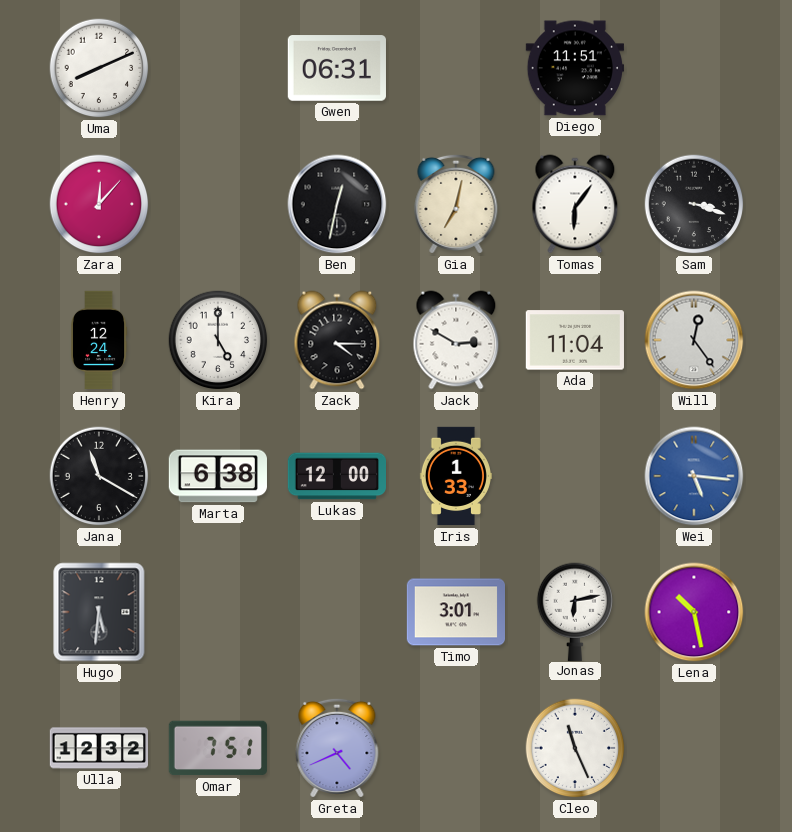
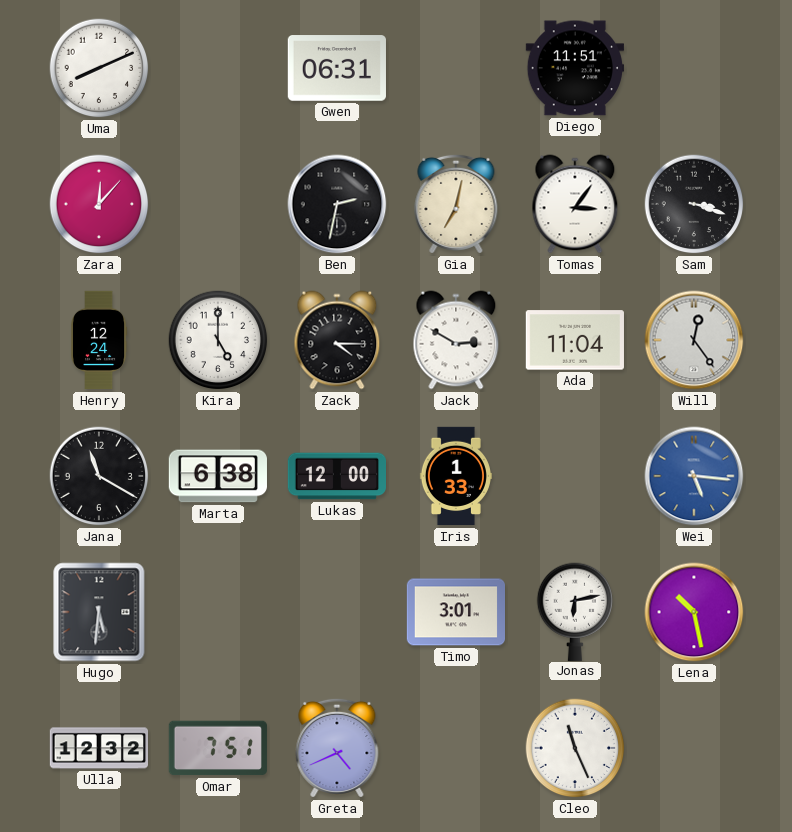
Ben: 12:32 -> 2:32
Tomas: 6:06 -> 3:06
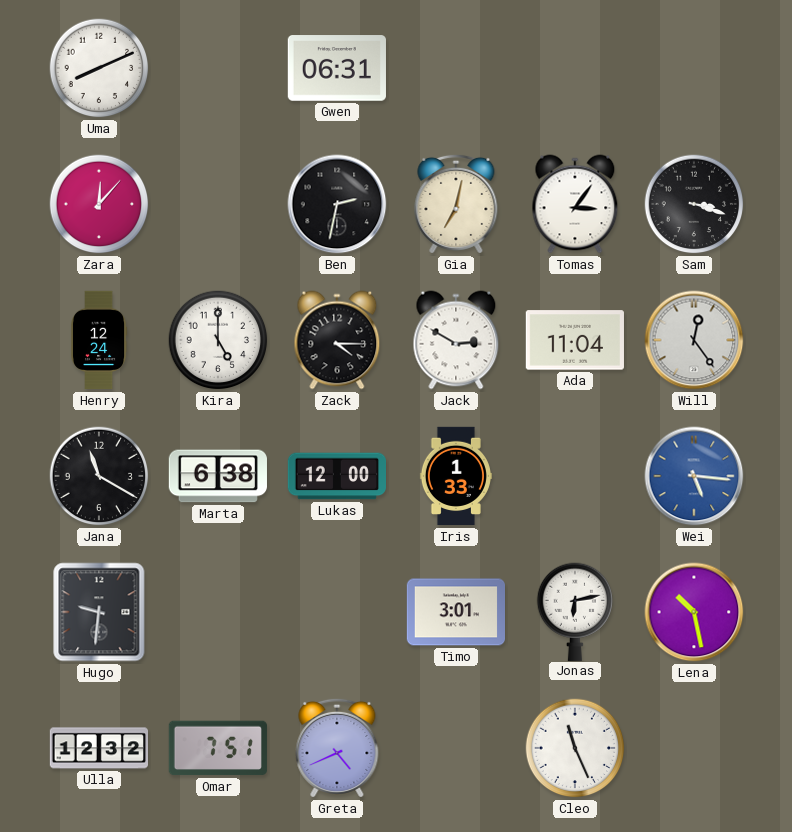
Diego: 11:51 -> none
Hugo: 5:31 -> 9:31
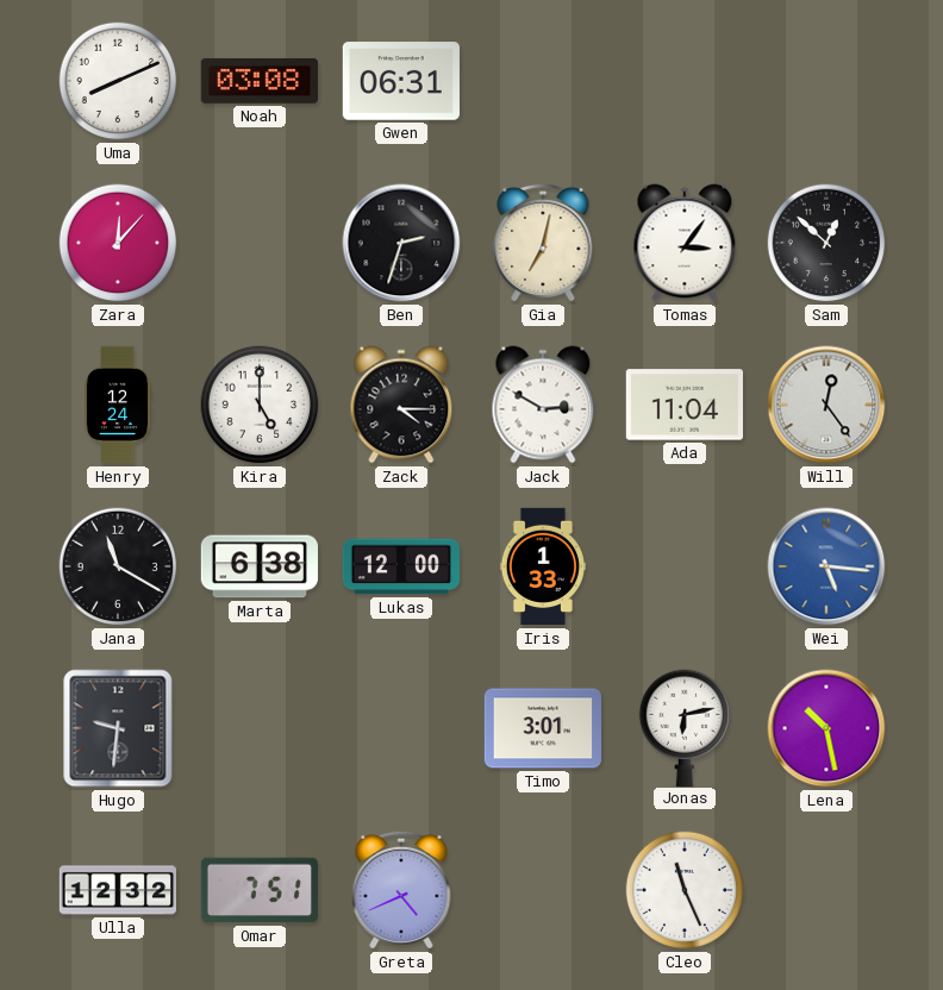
Noah: none -> 03:08
Ben: 2:32 -> 2:33
Sam: 3:18 -> 12:52
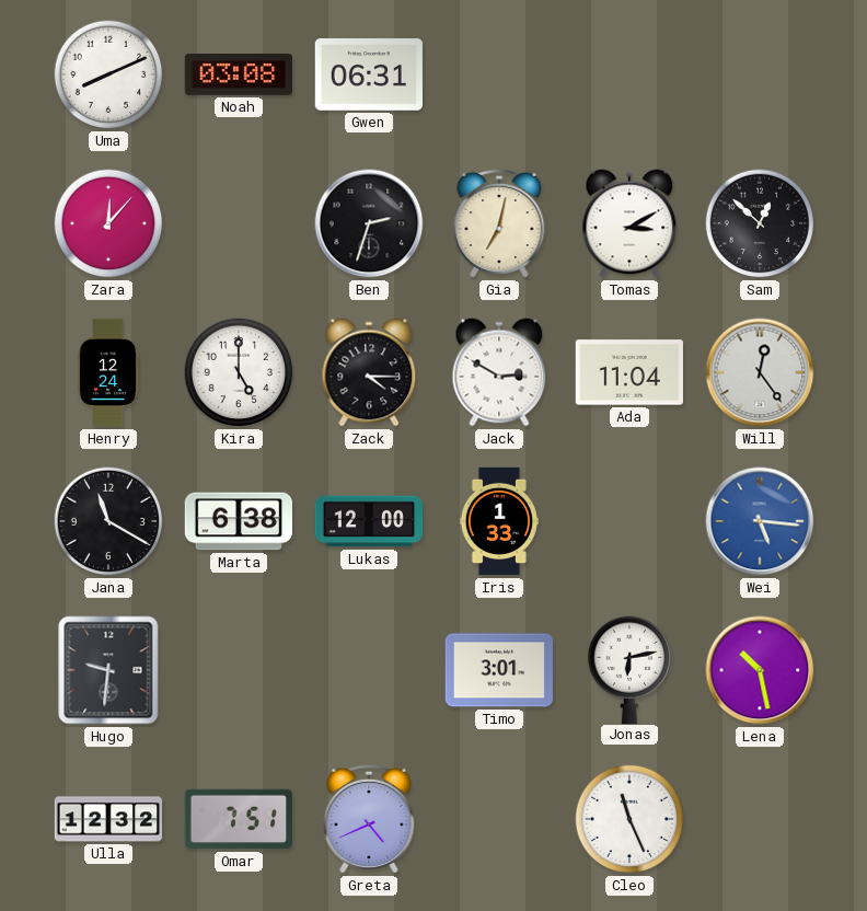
Tomas: 3:06 -> 3:10
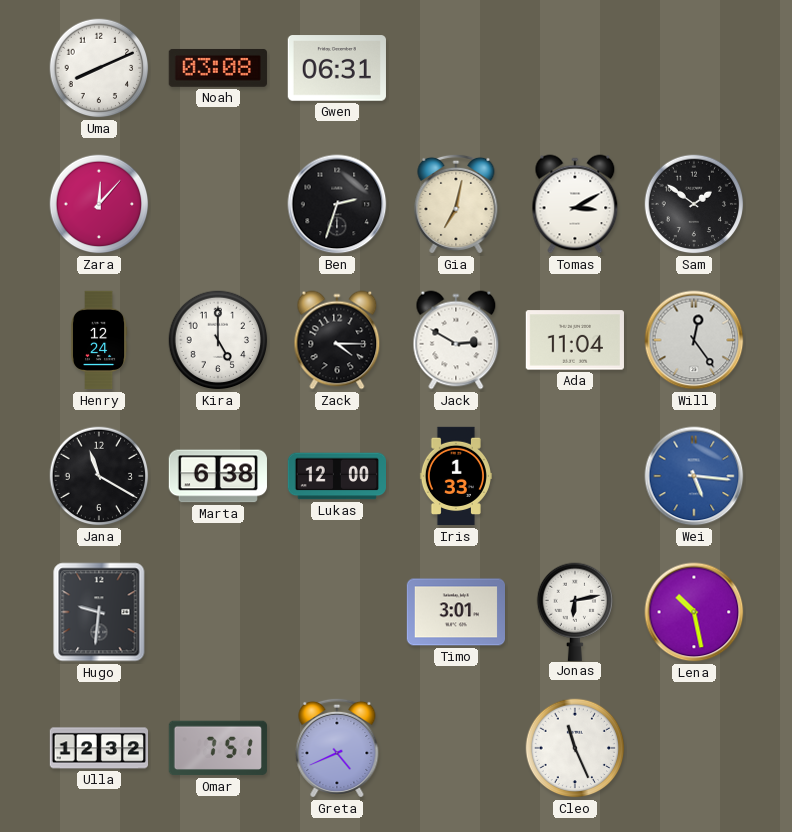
Sam: 12:52 -> 1:51
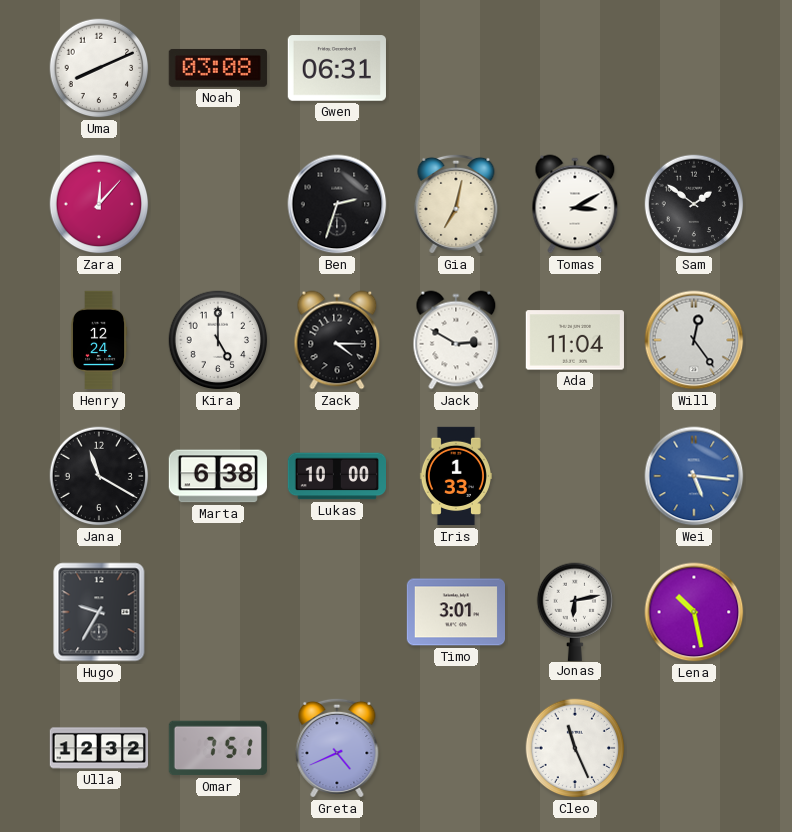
Lukas: 12:00 -> 10:00
Hugo: 9:31 -> 9:35
